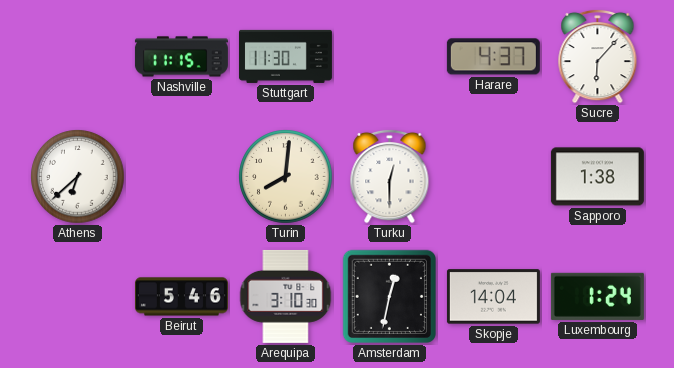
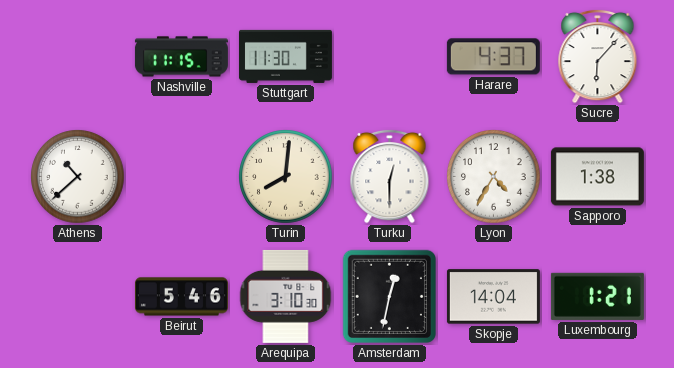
Athens: 6:38 -> 10:38
Lyon: none -> 4:35
Luxembourg: 1:24 -> 1:21
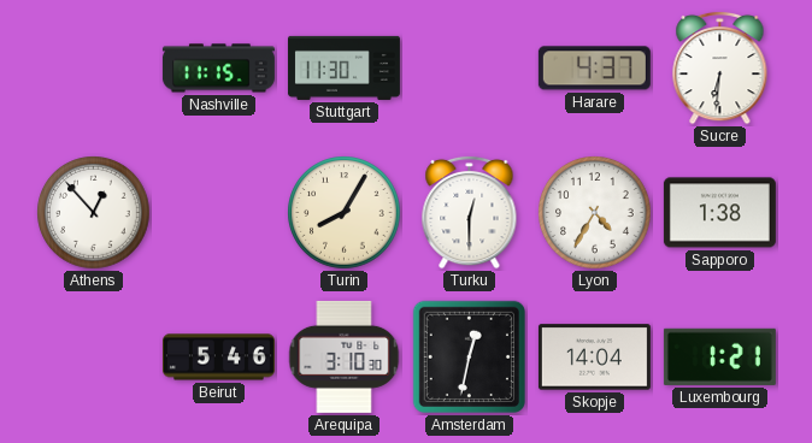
Sucre: 6:07 -> 6:31
Athens: 10:38 -> 12:53
Turin: 8:01 -> 8:05
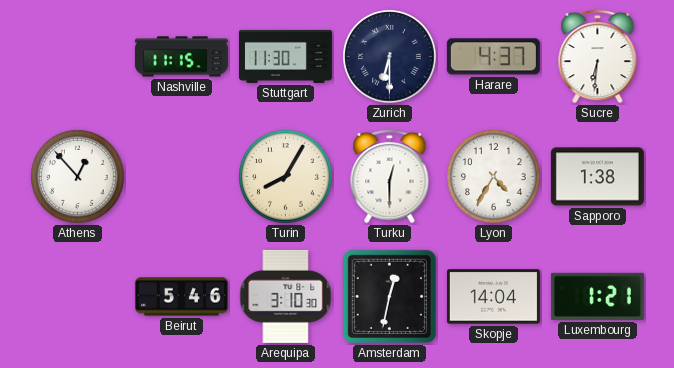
Zurich: none -> 6:30
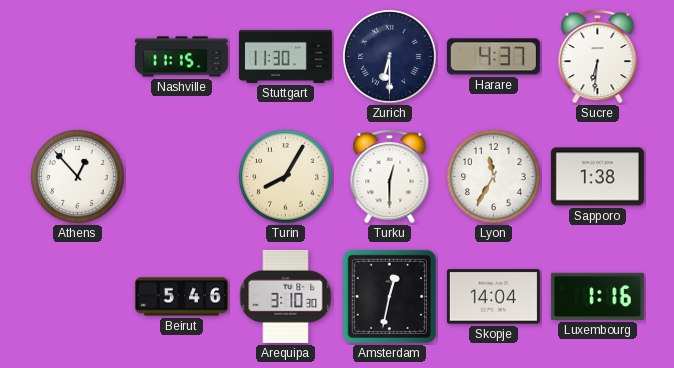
Lyon: 4:35 -> 11:35
Luxembourg: 1:21 -> 1:16
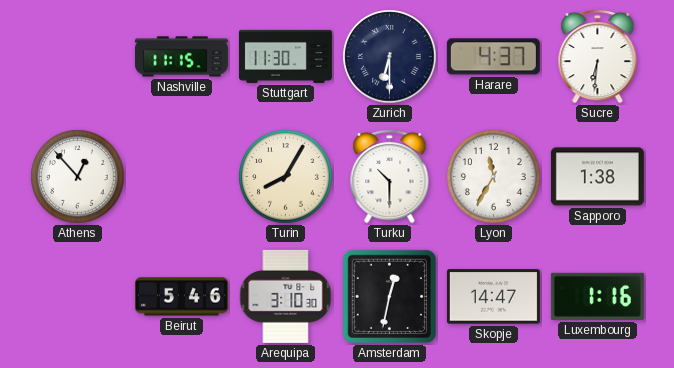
Turku: 12:30 -> 10:30
Skopje: 14:04 -> 14:47
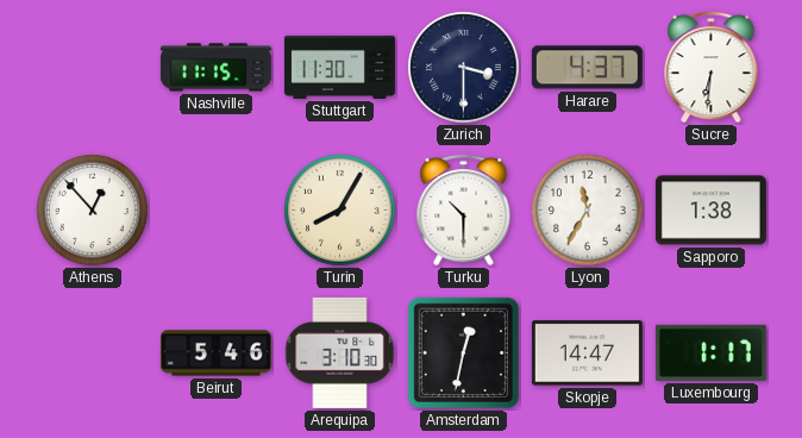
Zurich: 6:30 -> 3:30
Luxembourg: 1:16 -> 1:17
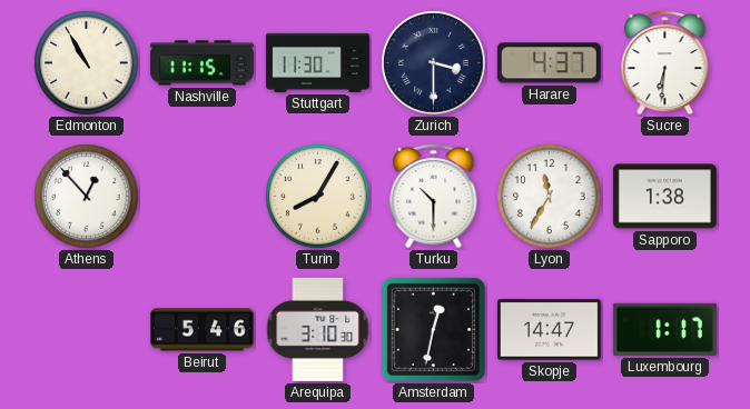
Edmonton: none -> 10:55
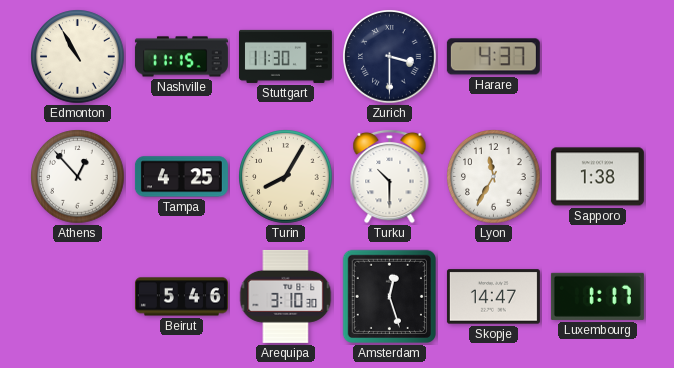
Sucre: 6:31 -> none
Tampa: none -> 4:25
Amsterdam: 12:32 -> 12:27
